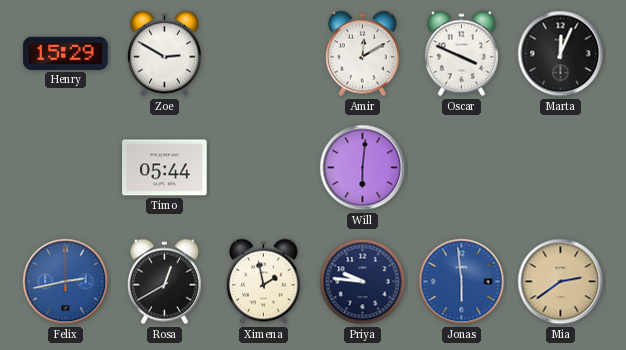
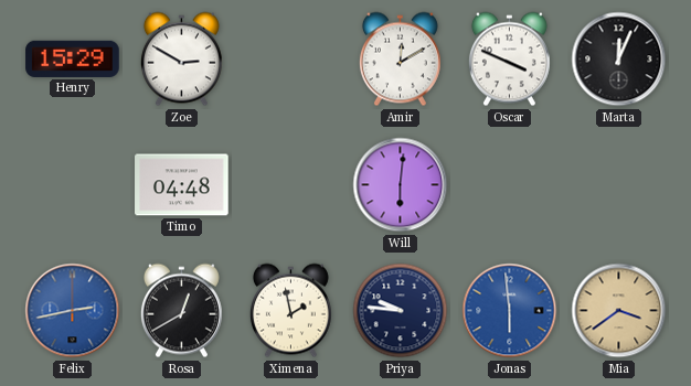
Timo: 05:44 -> 04:48
Mia: 2:39 -> 3:39
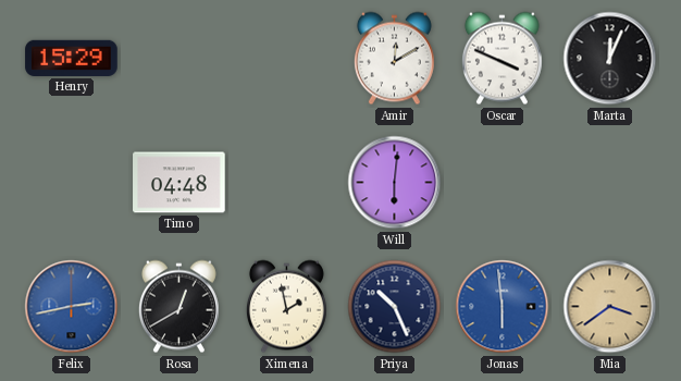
Zoe: 2:50 -> none
Priya: 9:46 -> 10:26
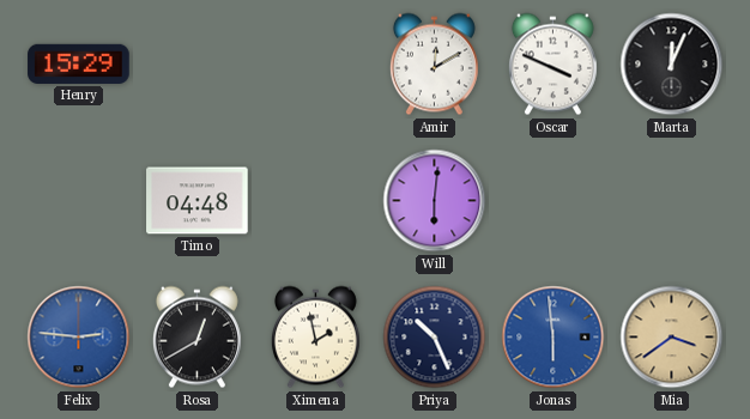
Felix: 2:43 -> 2:46
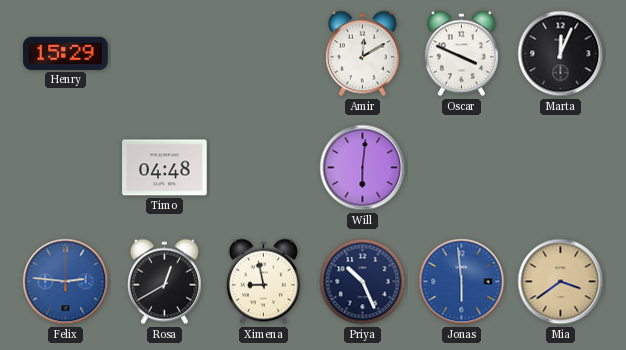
Ximena: 1:58 -> 8:58
